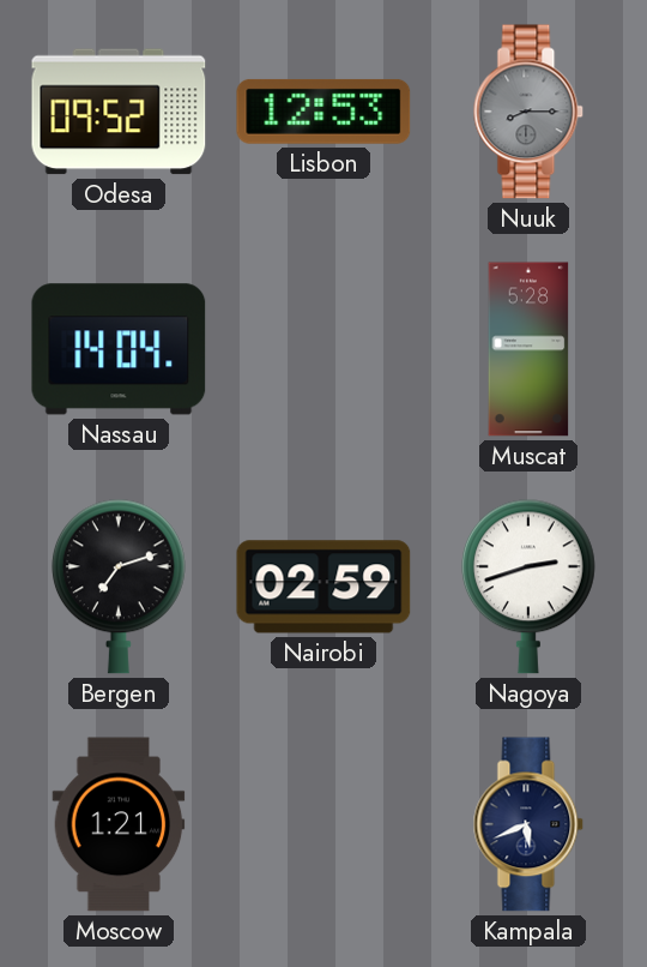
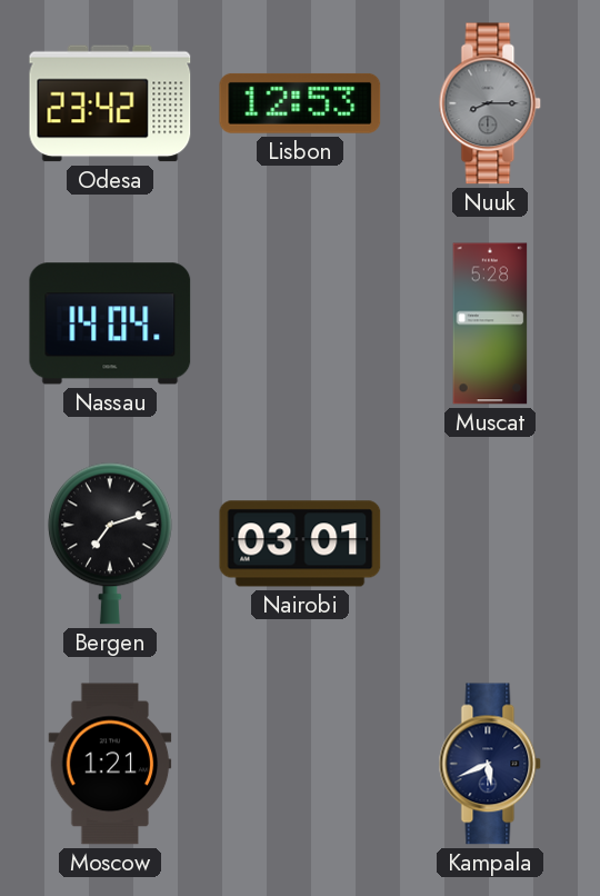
Odesa: 09:52 -> 23:42
Nairobi: 02:59 -> 03:01
Nagoya: 2:42 -> none
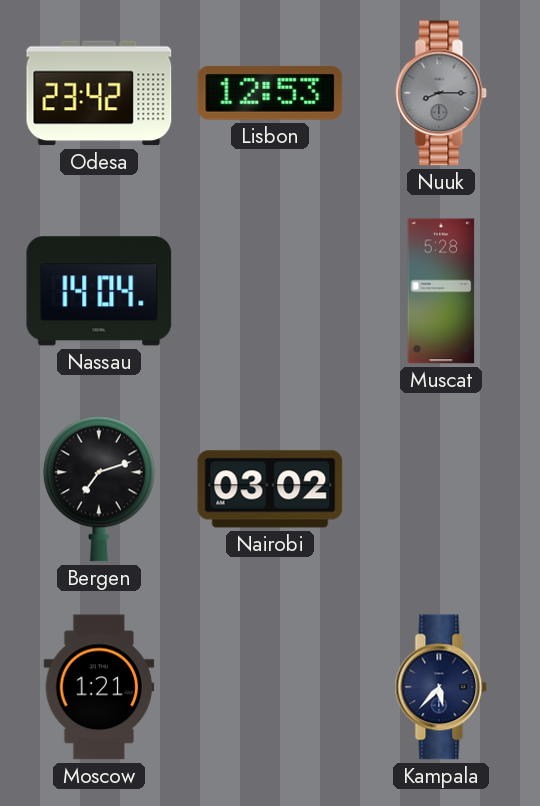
Nairobi: 03:01 -> 03:02
Kampala: 5:41 -> 5:37
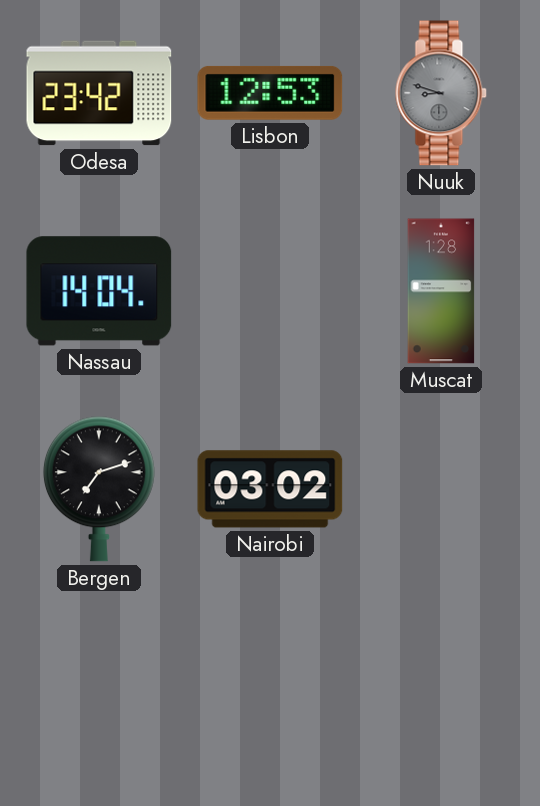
Nuuk: 8:15 -> 8:48
Muscat: 5:28 -> 1:28
Moscow: 1:21 -> none
Kampala: 5:37 -> none
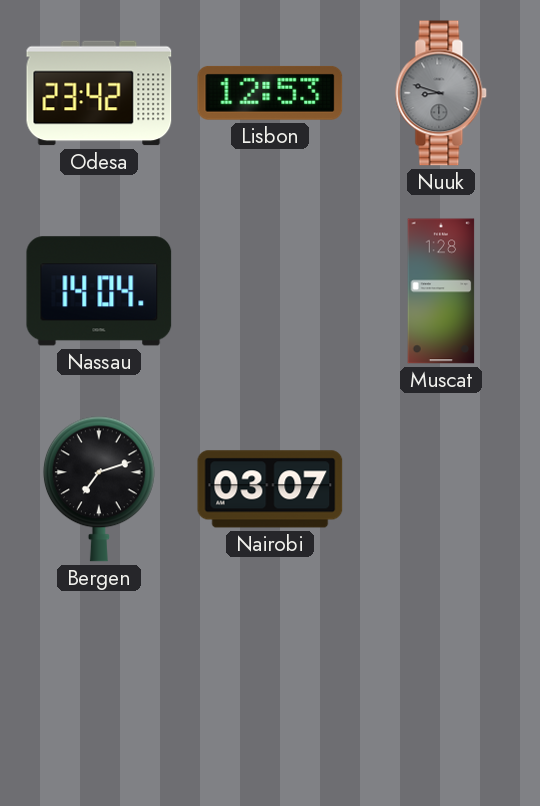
Nairobi: 03:02 -> 03:07
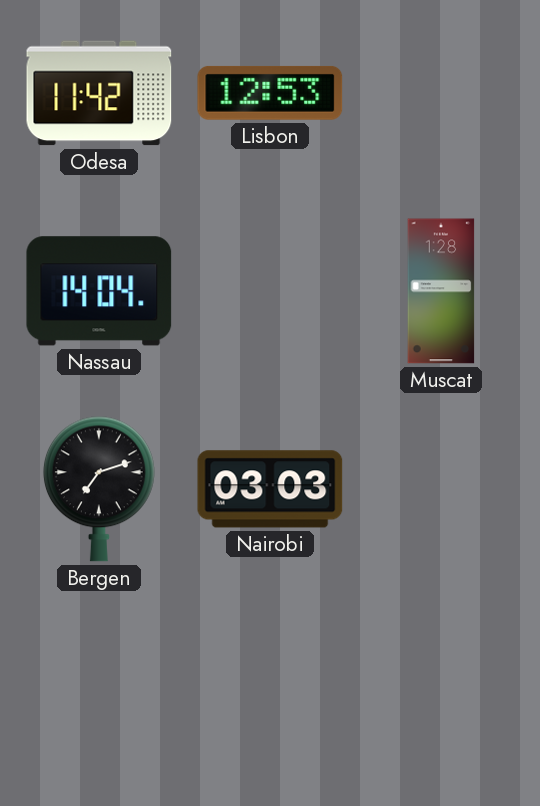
Odesa: 23:42 -> 11:42
Nuuk: 8:48 -> none
Nairobi: 03:07 -> 03:03
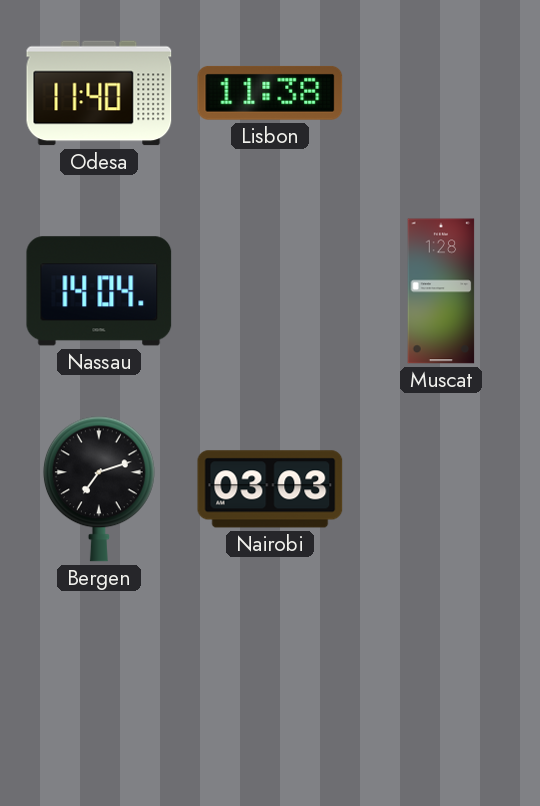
Odesa: 11:42 -> 11:40
Lisbon: 12:53 -> 11:38
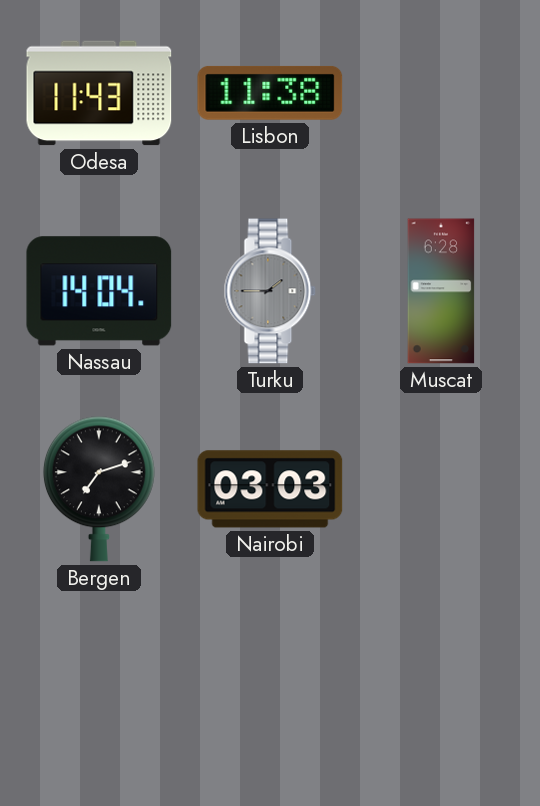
Odesa: 11:40 -> 11:43
Turku: none -> 1:45
Muscat: 1:28 -> 6:28
